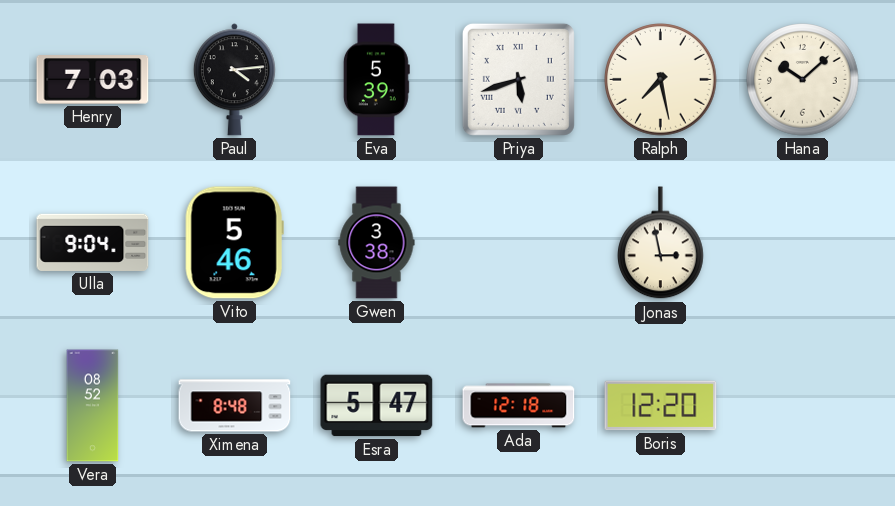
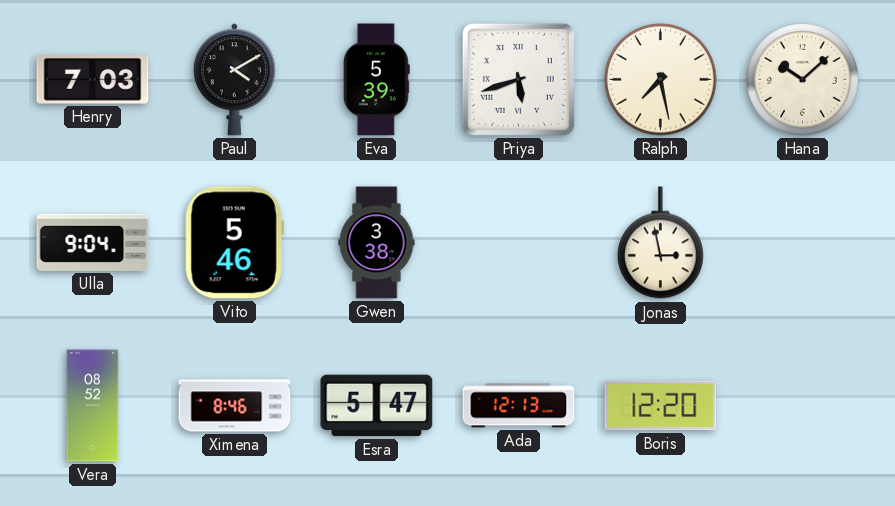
Paul: 4:14 -> 4:10
Ximena: 8:48 -> 8:46
Ada: 12:18 -> 12:13
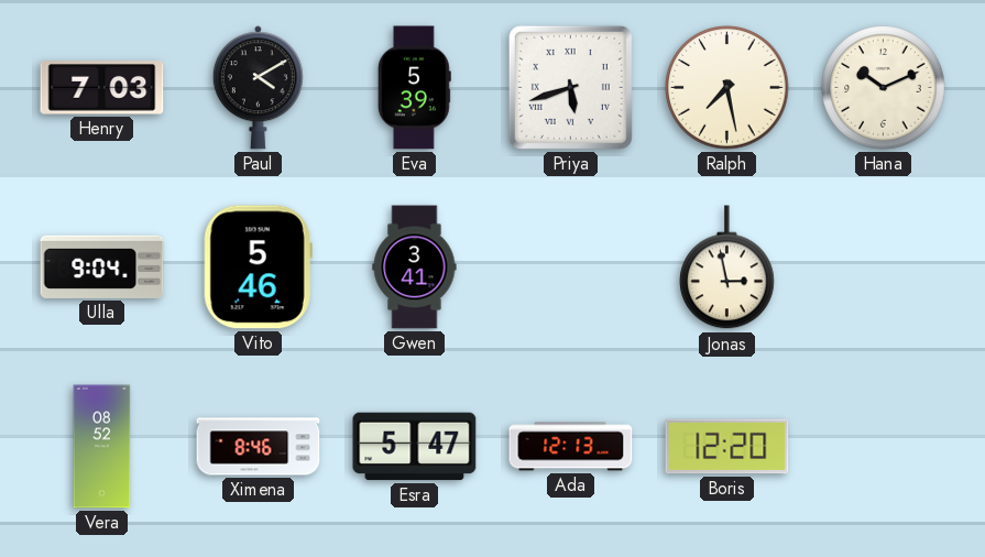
Hana: 10:08 -> 10:11
Gwen: 3:38 -> 3:41
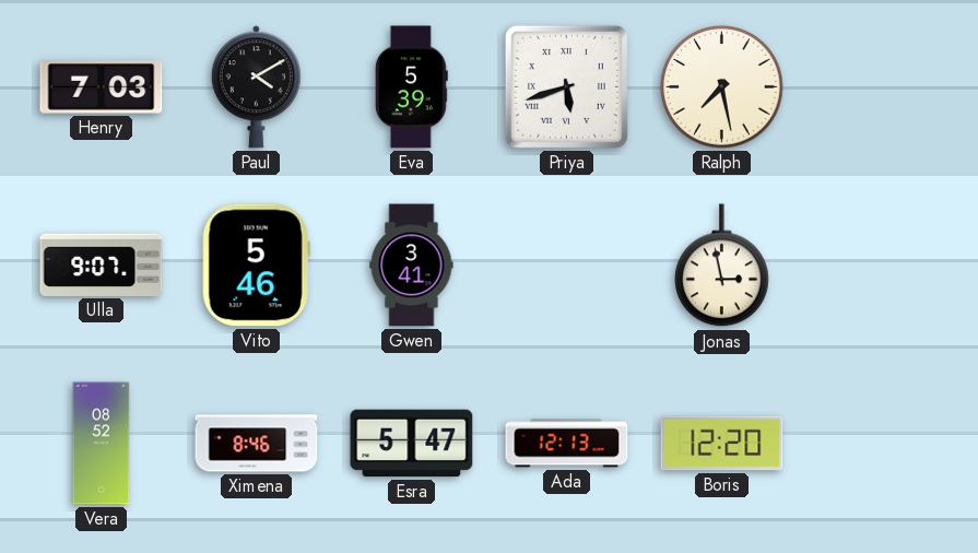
Hana: 10:11 -> none
Ulla: 9:04 -> 9:07
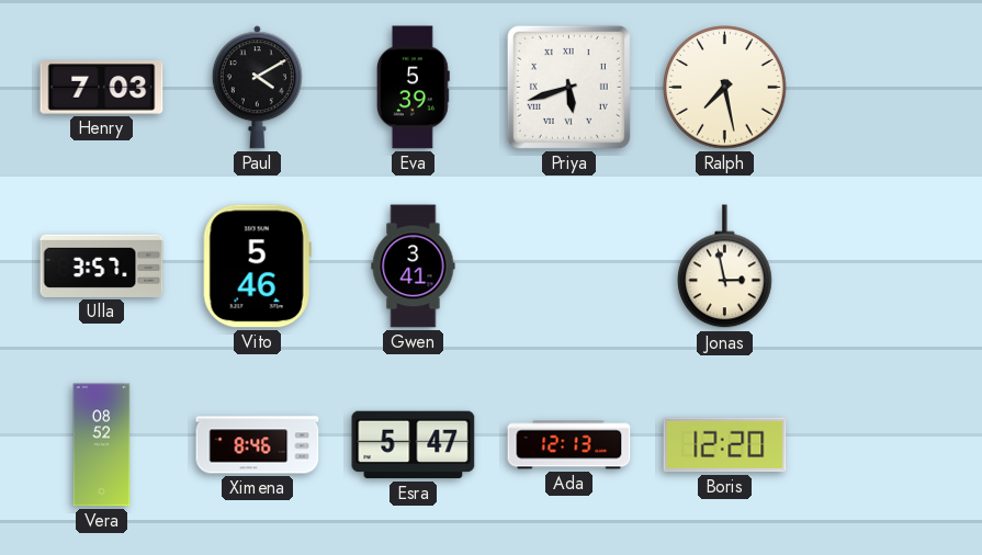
Ulla: 9:07 -> 3:57
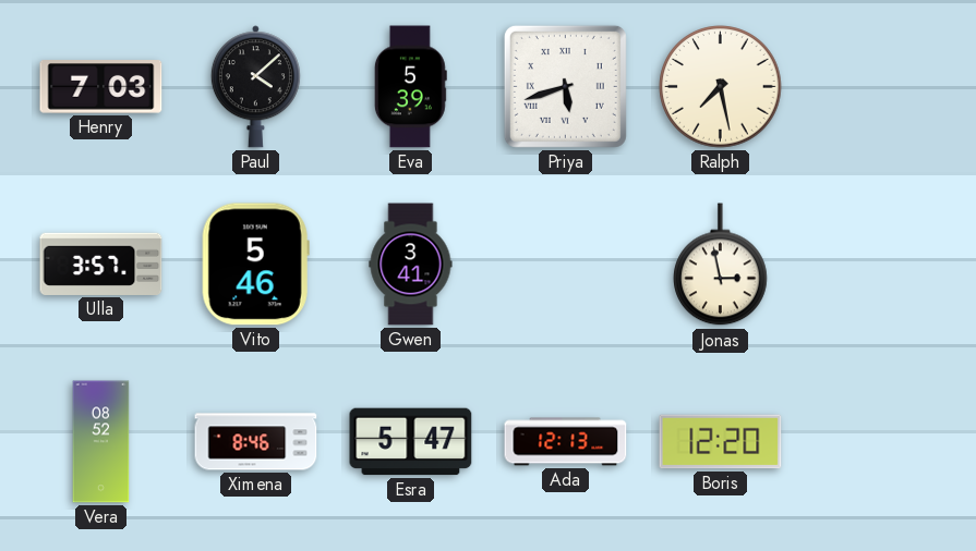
Paul: 4:10 -> 4:08
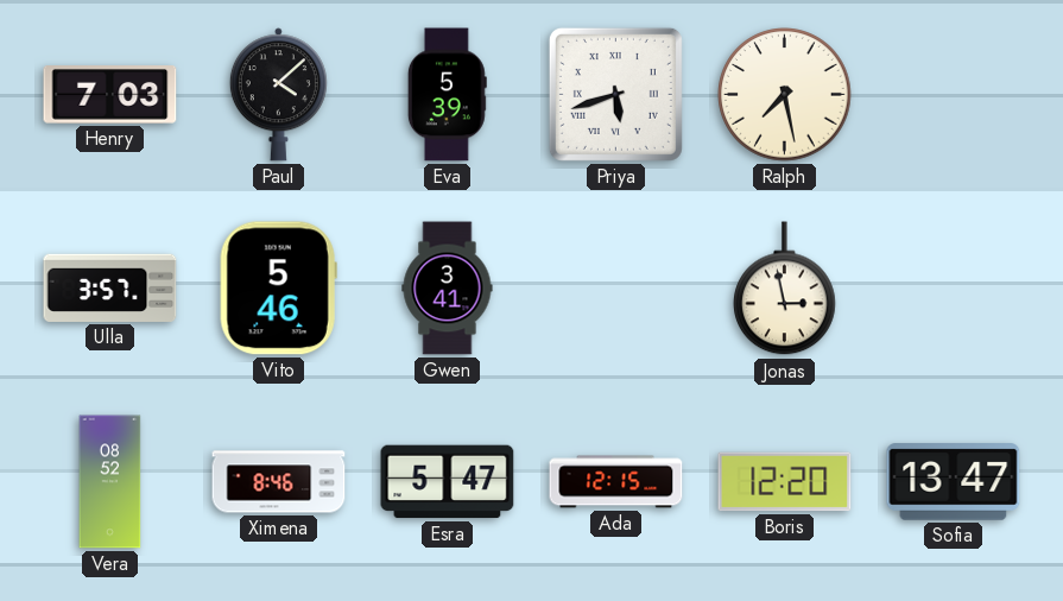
Ada: 12:13 -> 12:15
Sofia: none -> 13:47
